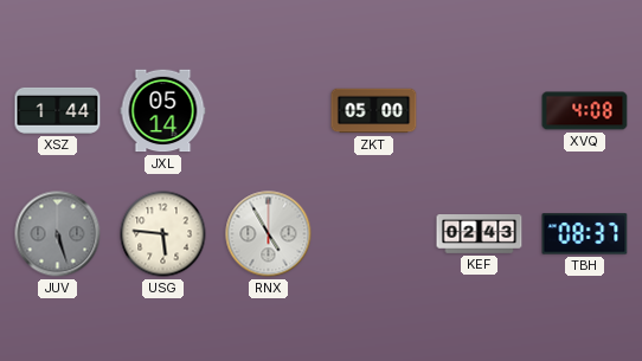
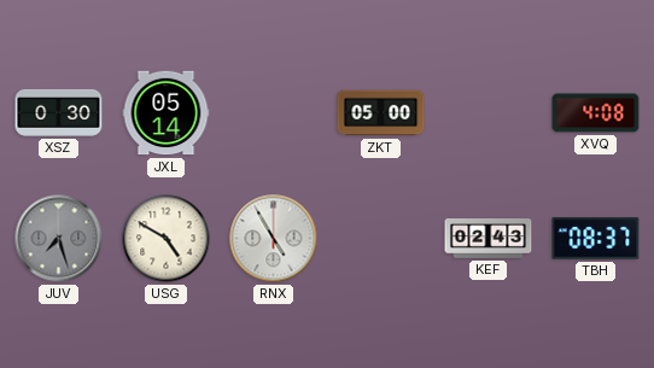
XSZ: 1:44 -> 0:30
JUV: 5:27 -> 7:27
USG: 5:46 -> 4:50
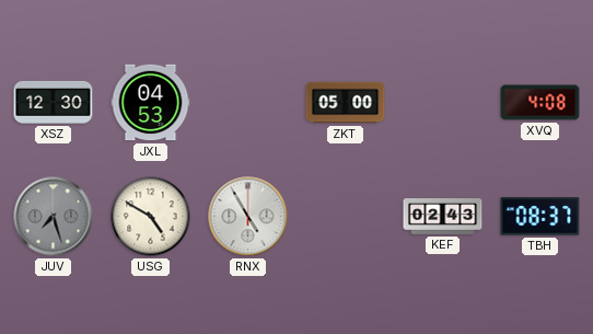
XSZ: 0:30 -> 12:30
JXL: 05:14 -> 04:53
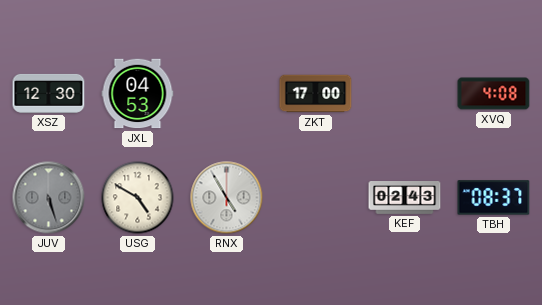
ZKT: 05:00 -> 17:00
JUV: 7:27 -> 5:27
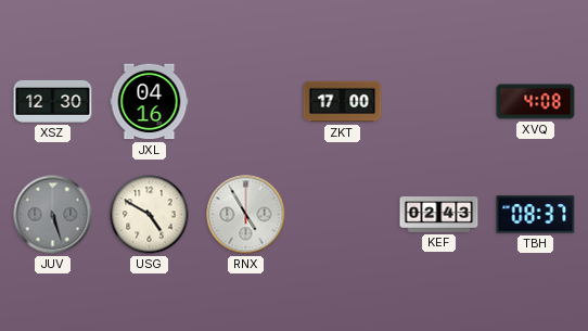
JXL: 04:53 -> 04:16
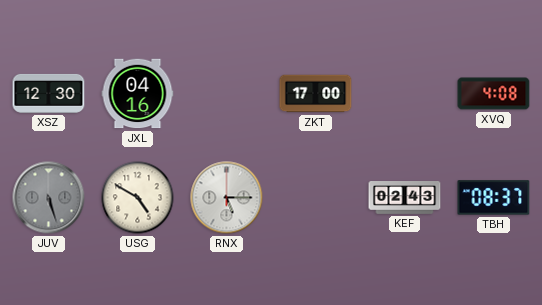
RNX: 4:55 -> 5:15
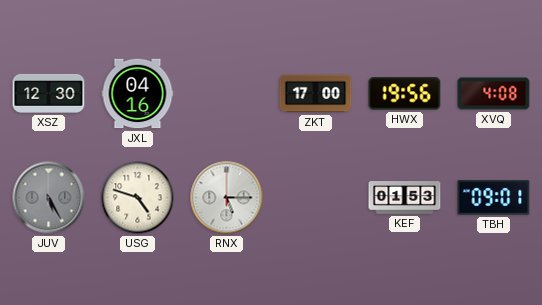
HWX: none -> 19:56
JUV: 5:27 -> 5:25
USG: 4:50 -> 4:48
KEF: 02:43 -> 01:53
TBH: 08:37 -> 09:01
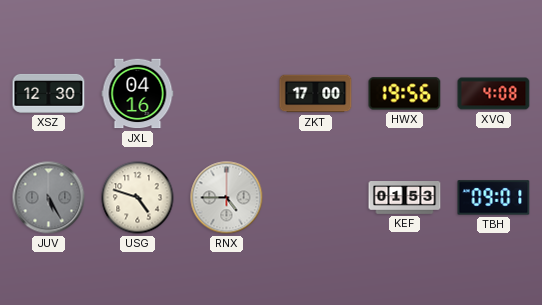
RNX: 5:15 -> 4:45
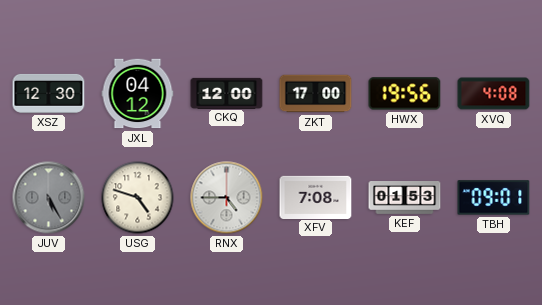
JXL: 04:16 -> 04:12
CKQ: none -> 12:00
XFV: none -> 7:08
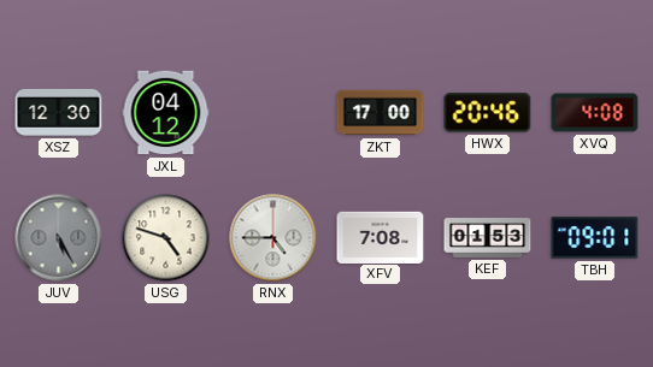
CKQ: 12:00 -> none
HWX: 19:56 -> 20:46
